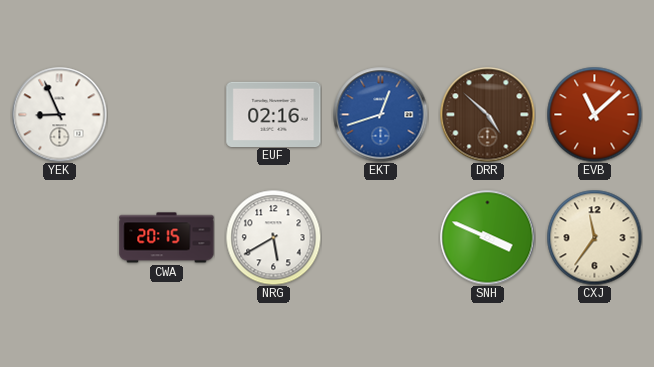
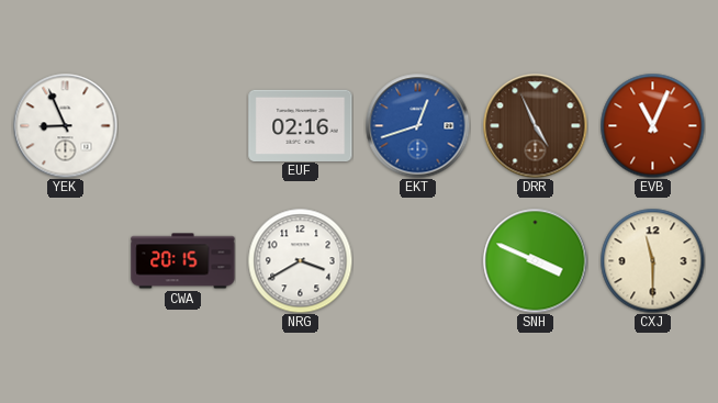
DRR: 4:52 -> 4:56
EVB: 11:08 -> 11:04
NRG: 5:40 -> 3:40
CXJ: 11:36 -> 11:30
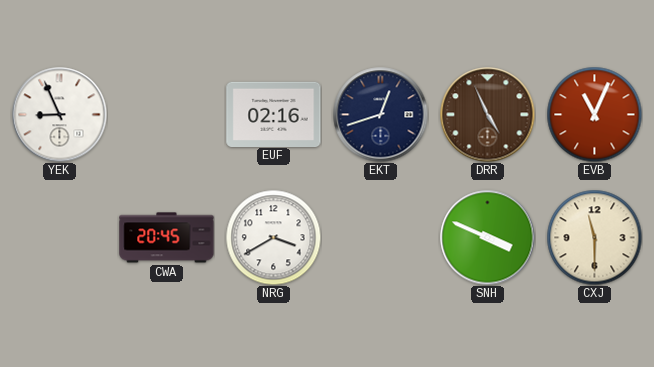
EKT dial: blue -> navy
CWA: 20:15 -> 20:45
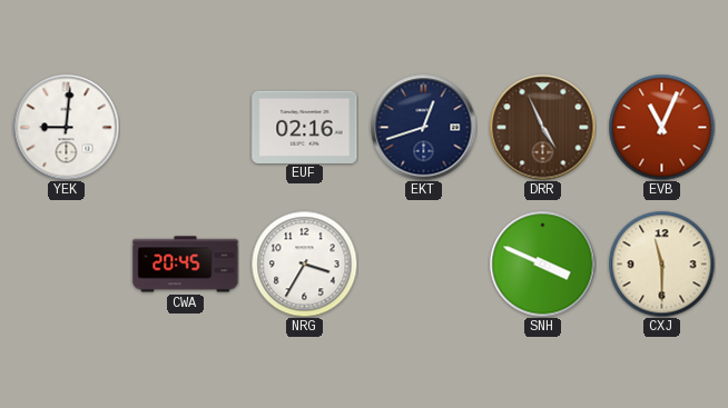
YEK: 8:56 -> 9:01
NRG: 3:40 -> 3:35
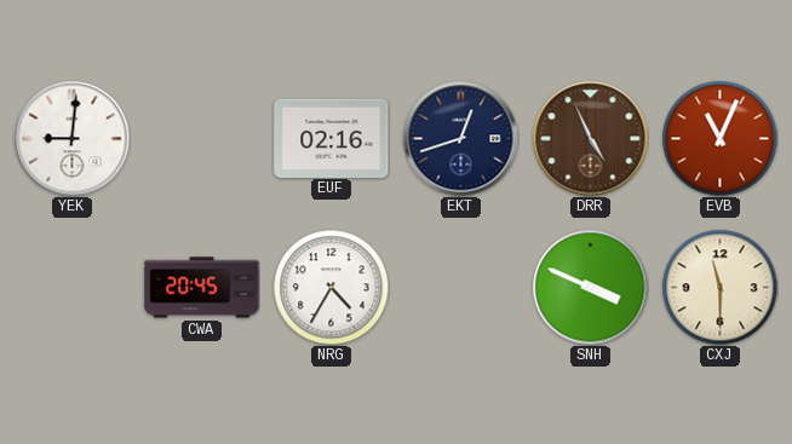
NRG: 3:35 -> 4:35
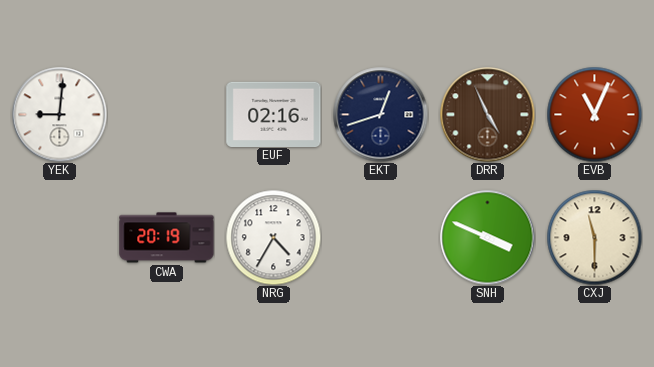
CWA: 20:45 -> 20:19
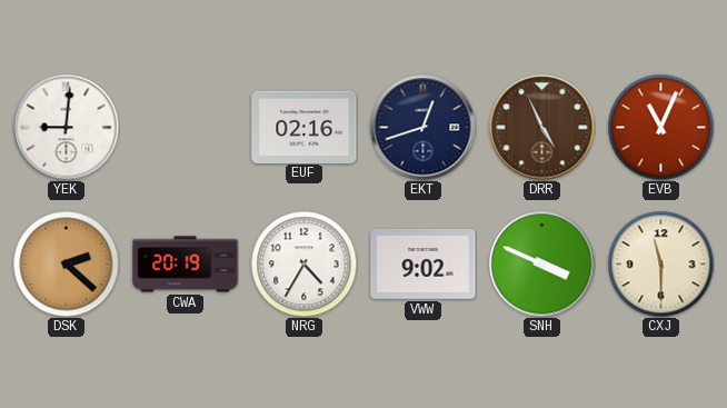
DSK: none -> 2:22
VWW: none -> 9:02
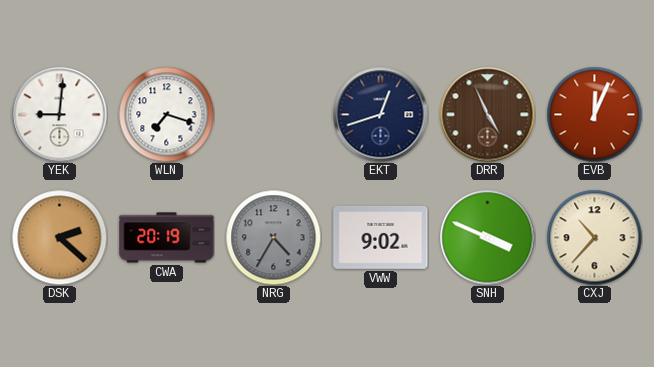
WLN: none -> 7:18
EUF: 02:16 -> none
EVB: 11:04 -> 12:04
NRG dial: white -> grey
CXJ: 11:30 -> 10:37
